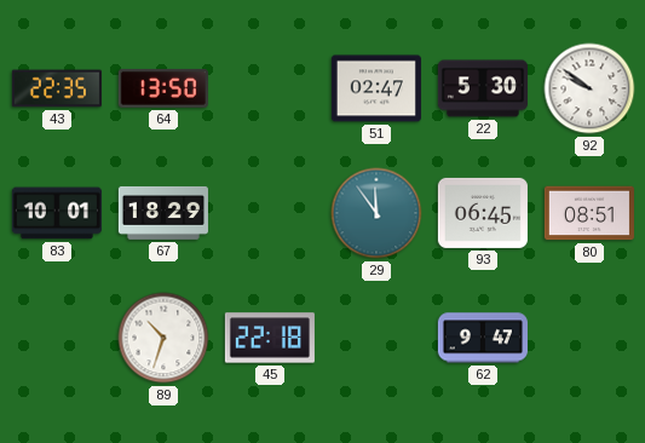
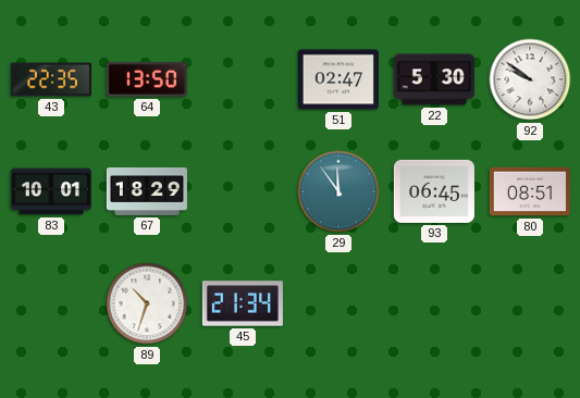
45: 22:18 -> 21:34
62: 9:47 -> none
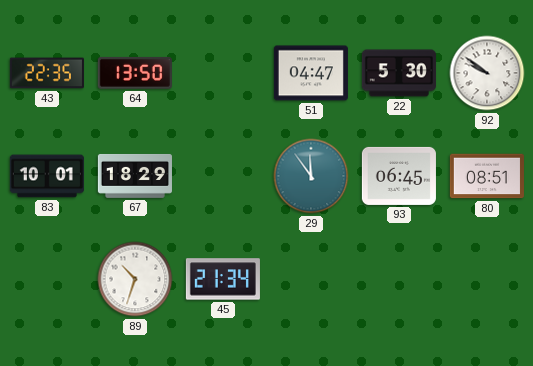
51: 02:47 -> 04:47
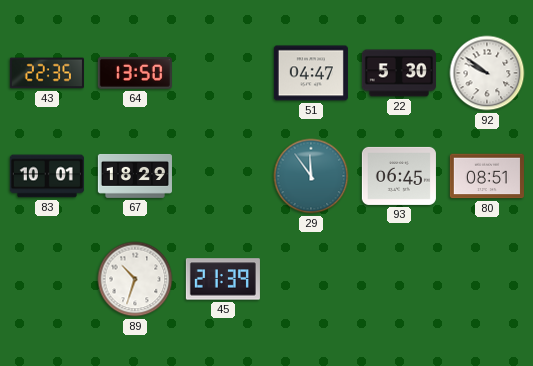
45: 21:34 -> 21:39
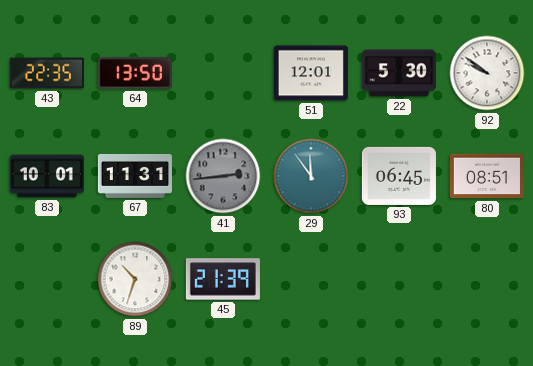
51: 04:47 -> 12:01
67: 18:29 -> 11:31
41: none -> 2:44
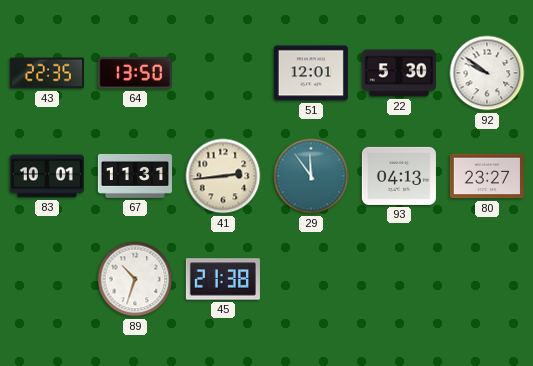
41 dial: grey -> cream
93: 06:45 -> 04:13
80: 08:51 -> 23:27
45: 21:39 -> 21:38
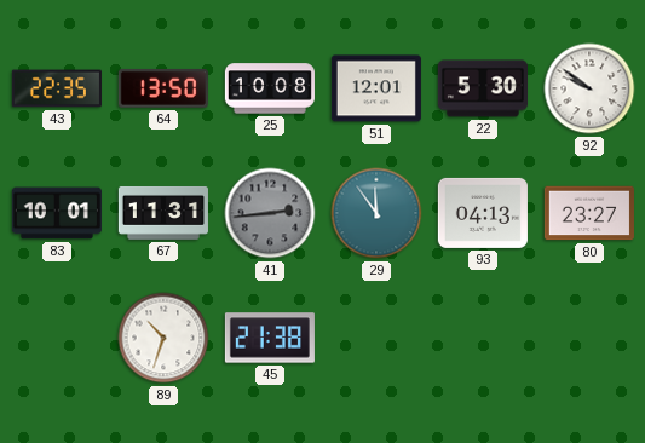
25: none -> 10:08
41 dial: cream -> grey
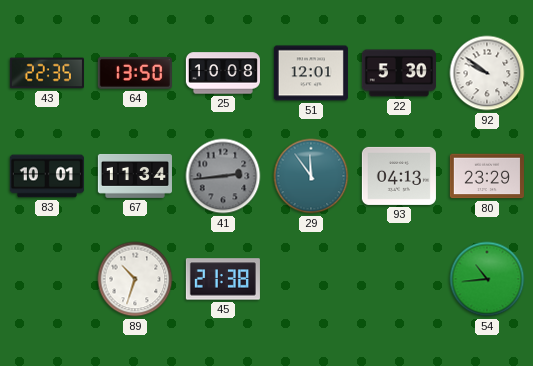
67: 11:31 -> 11:34
80: 23:27 -> 23:29
54: none -> 10:44
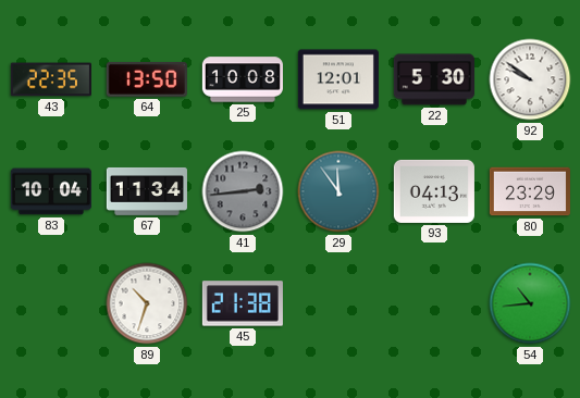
83: 10:01 -> 10:04
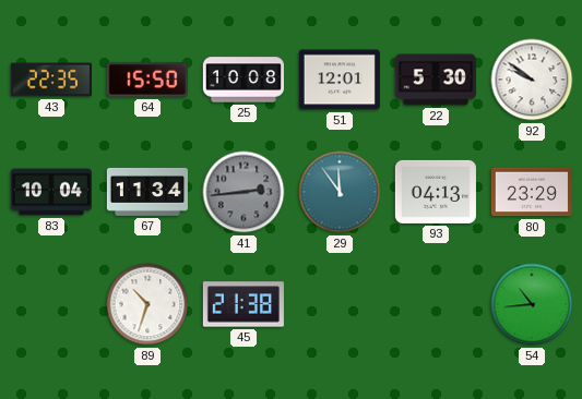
64: 13:50 -> 15:50
